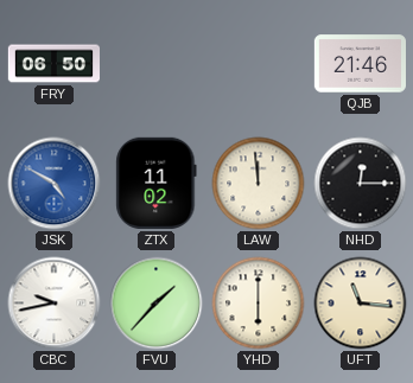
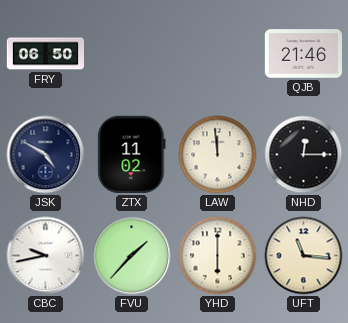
JSK dial: blue -> navy
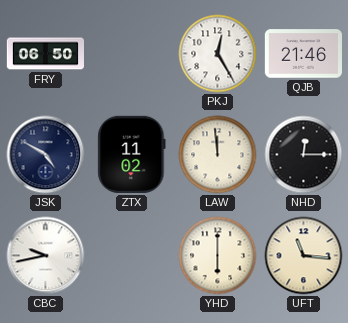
PKJ: none -> 12:25
FVU: 1:37 -> none
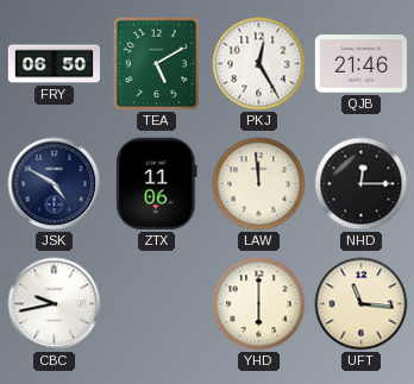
TEA: none -> 5:10
ZTX: 11:02 -> 11:06
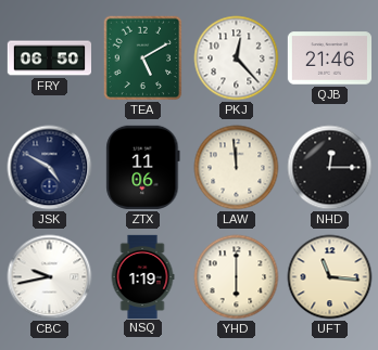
PKJ: 12:25 -> 12:23
NSQ: none -> 1:19
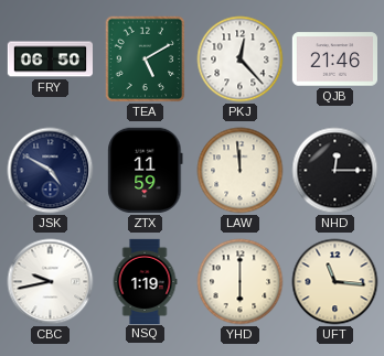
ZTX: 11:06 -> 11:59
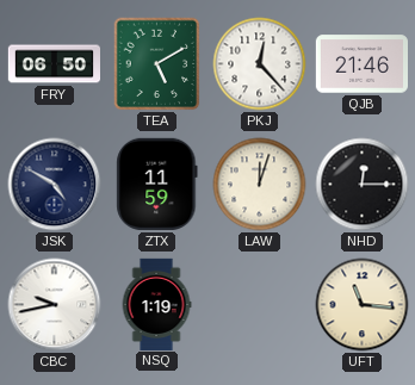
LAW: 11:59 -> 12:03
YHD: 6:00 -> none
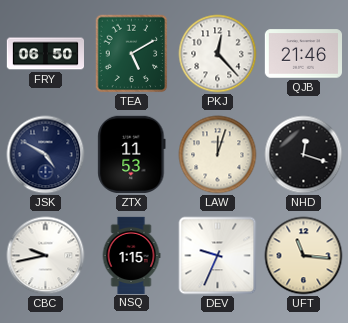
ZTX: 11:59 -> 11:53
NHD: 12:15 -> 12:18
NSQ: 1:19 -> 1:15
DEV: none -> 9:34
